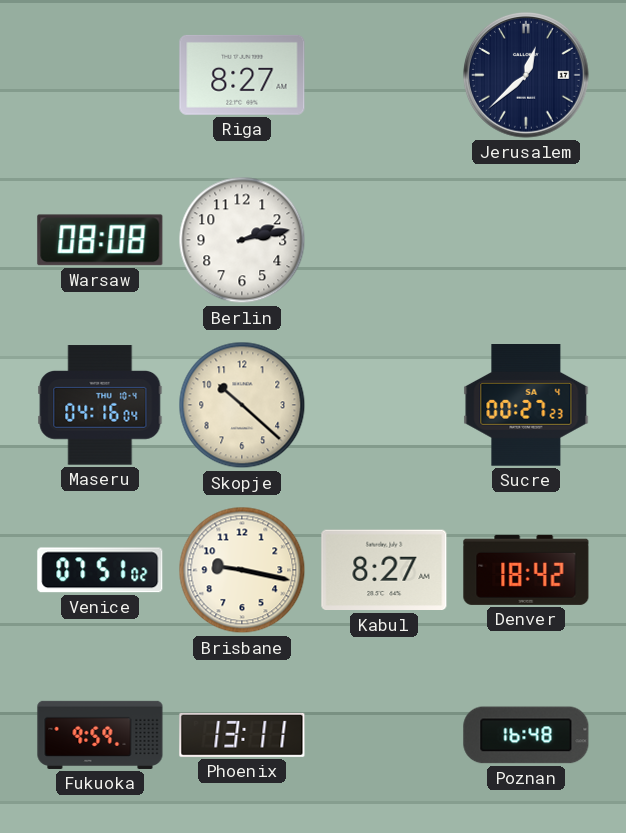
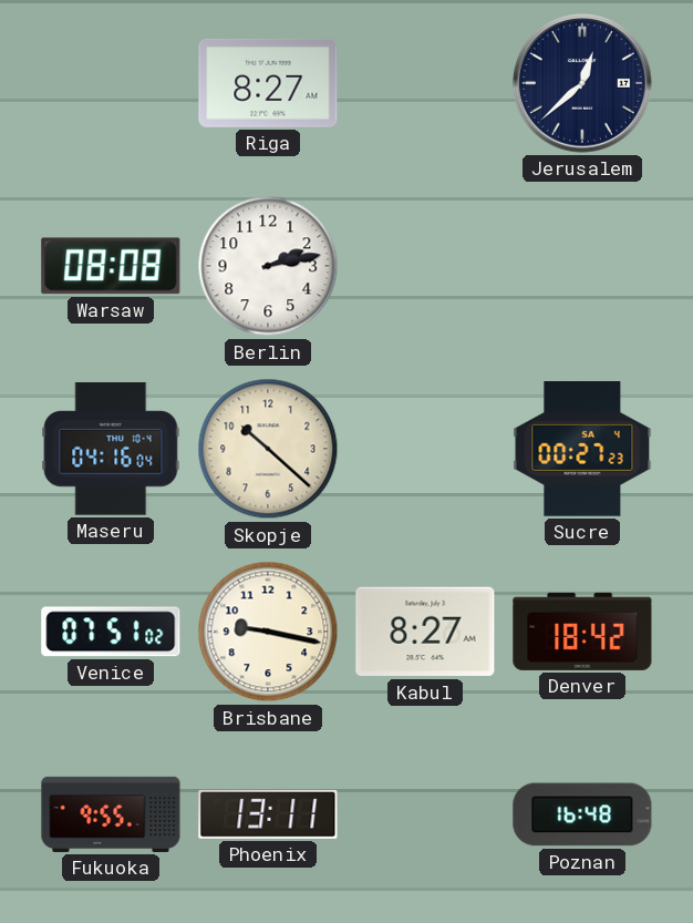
Fukuoka: 9:59 -> 9:55
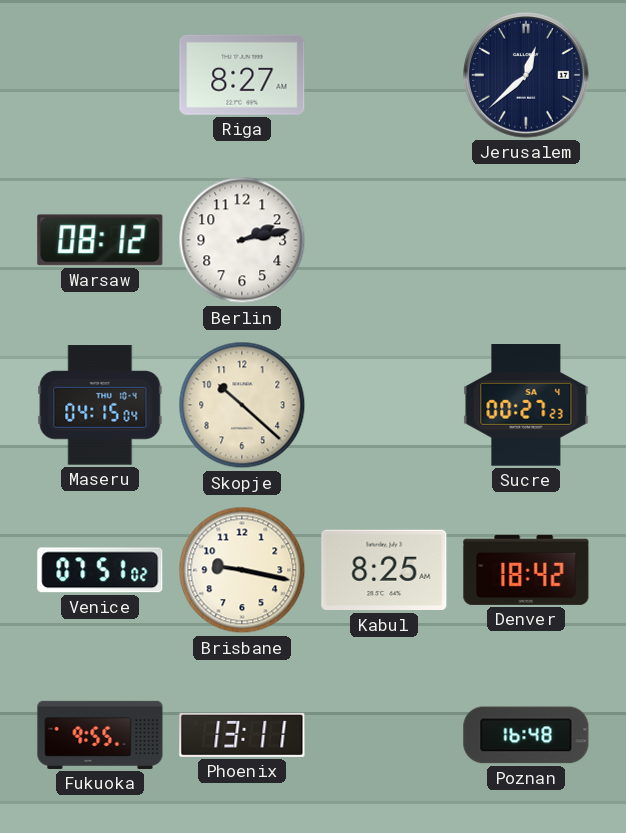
Warsaw: 08:08 -> 08:12
Maseru: 04:16 -> 04:15
Kabul: 8:27 -> 8:25
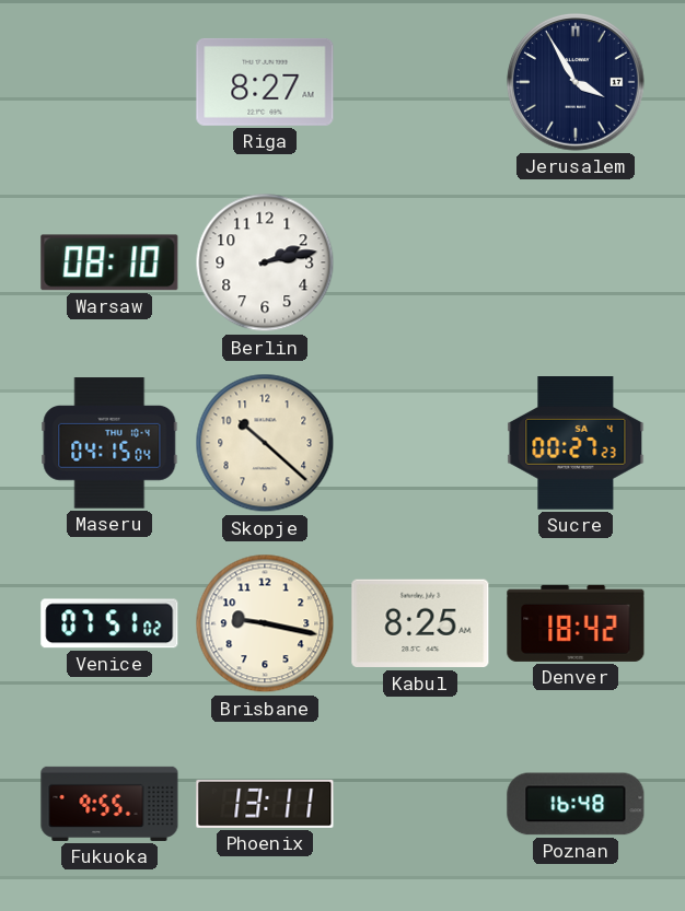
Jerusalem: 12:38 -> 3:55
Warsaw: 08:12 -> 08:10
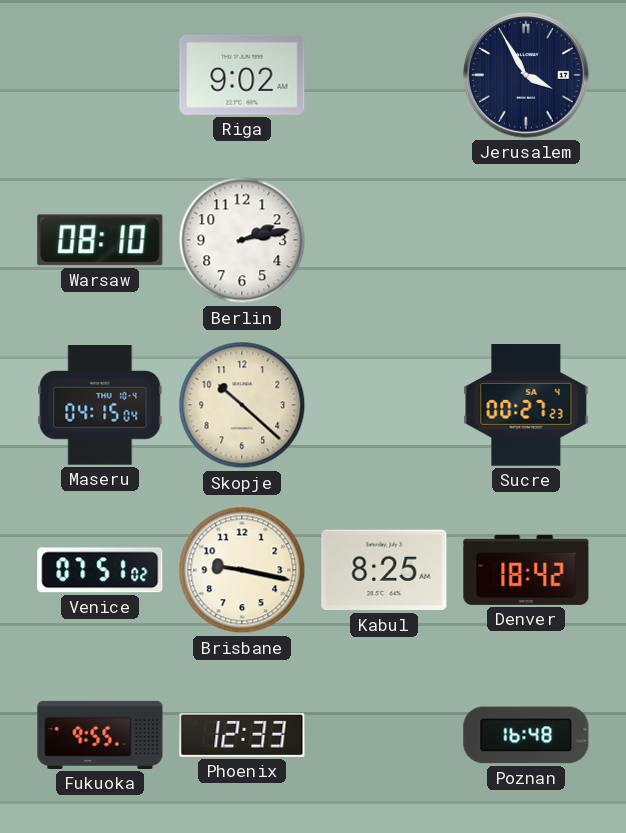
Riga: 8:27 -> 9:02
Phoenix: 13:11 -> 12:33
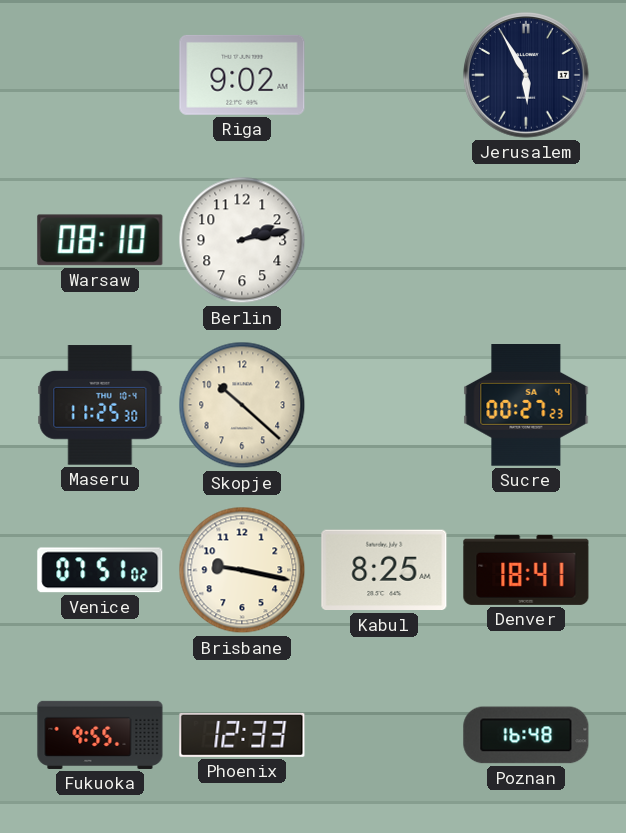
Jerusalem: 3:55 -> 5:55
Maseru: 04:15 -> 11:25
Denver: 18:42 -> 18:41
